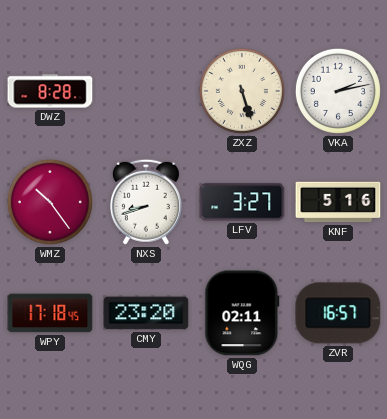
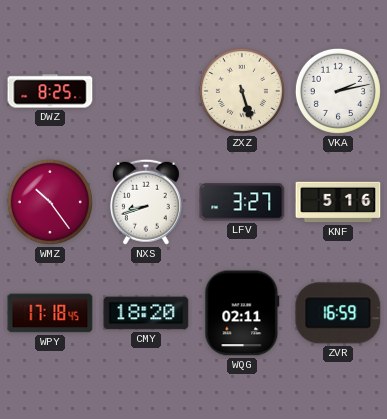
DWZ: 8:28 -> 8:25
CMY: 23:20 -> 18:20
ZVR: 16:57 -> 16:59
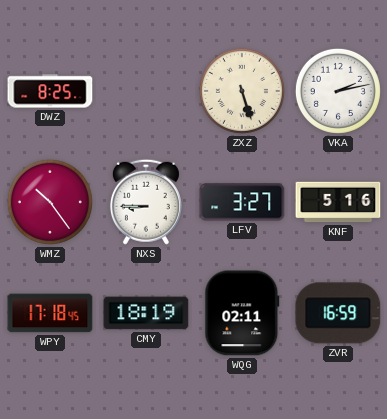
NXS: 8:42 -> 8:45
CMY: 18:20 -> 18:19
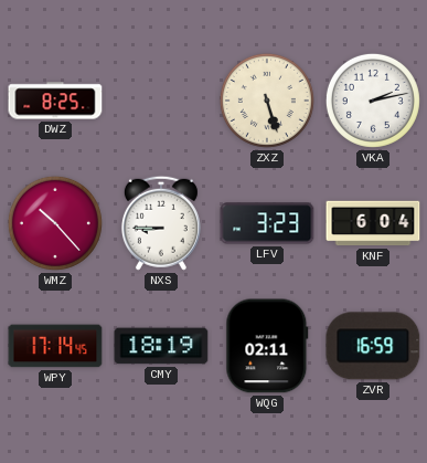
WMZ: 10:24 -> 10:23
LFV: 3:27 -> 3:23
KNF: 5:16 -> 6:04
WPY: 17:18 -> 17:14
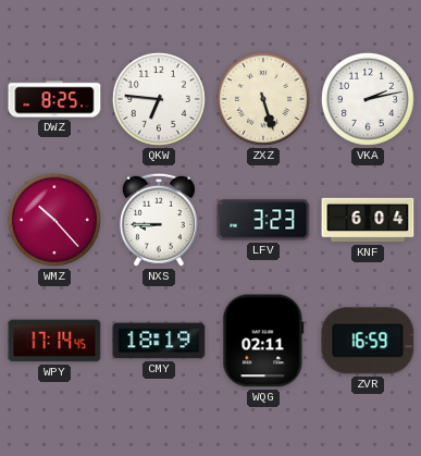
QKW: none -> 6:46
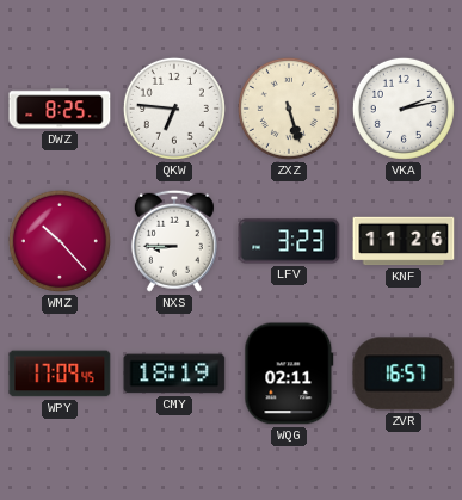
KNF: 6:04 -> 11:26
WPY: 17:14 -> 17:09
ZVR: 16:59 -> 16:57
